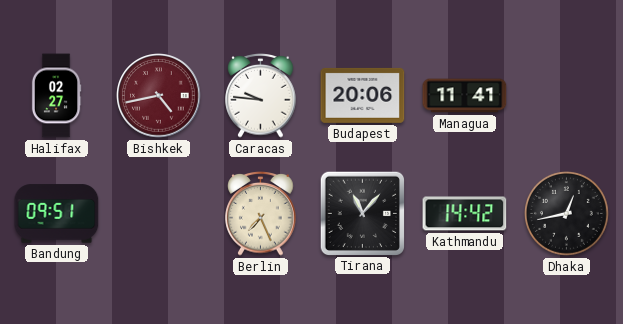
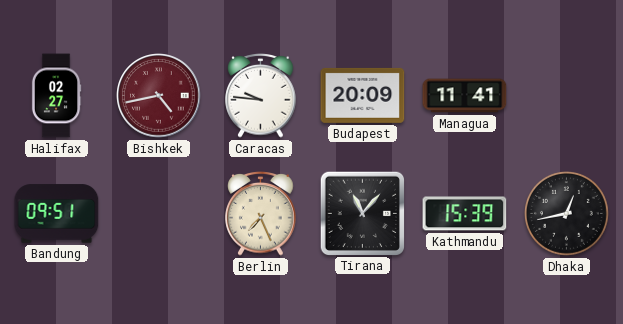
Budapest: 20:06 -> 20:09
Kathmandu: 14:42 -> 15:39
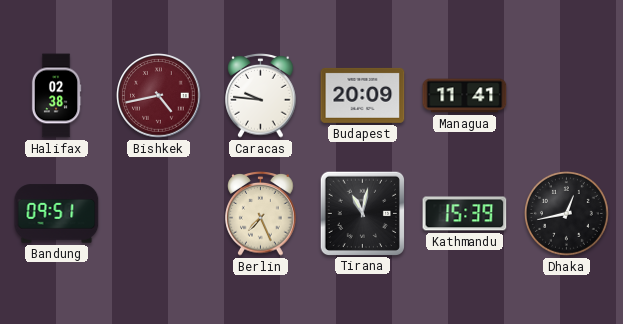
Halifax: 02:27 -> 02:38
Tirana: 11:07 -> 11:02
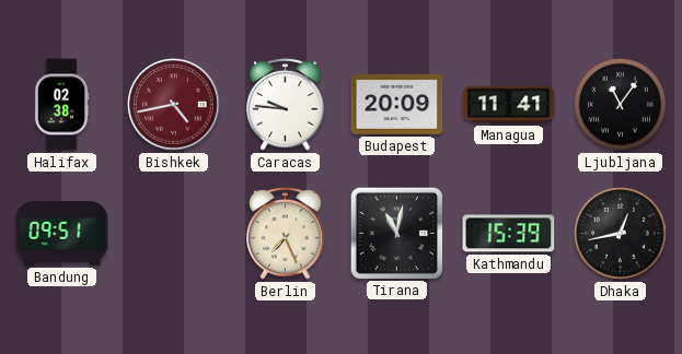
Ljubljana: none -> 11:06
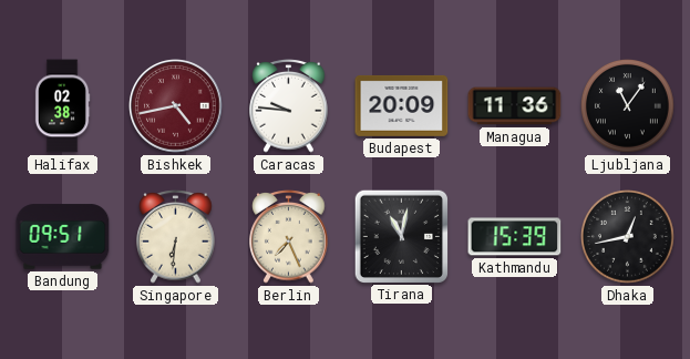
Managua: 11:41 -> 11:36
Singapore: none -> 6:31
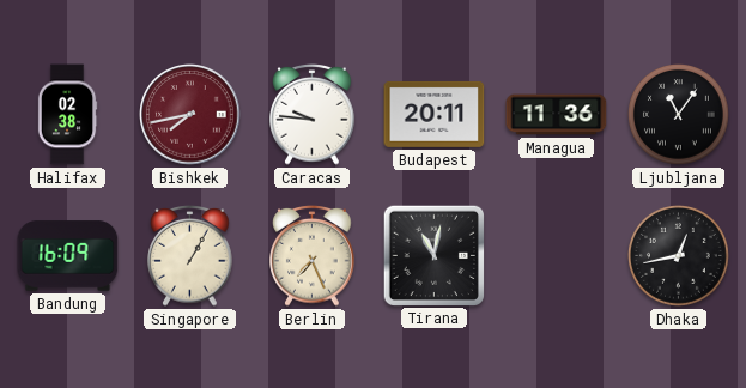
Bishkek: 4:43 -> 7:43
Budapest: 20:09 -> 20:11
Bandung: 09:51 -> 16:09
Singapore: 6:31 -> 1:05
Kathmandu: 15:39 -> none
